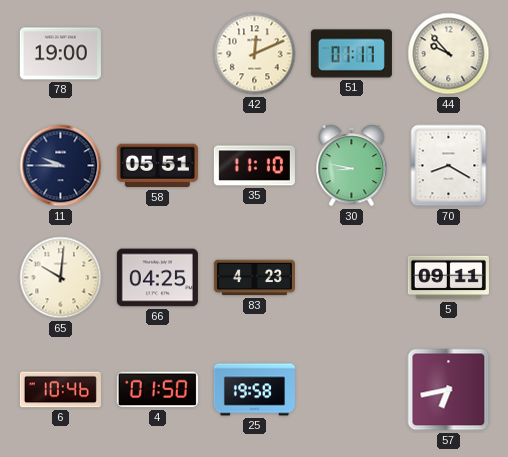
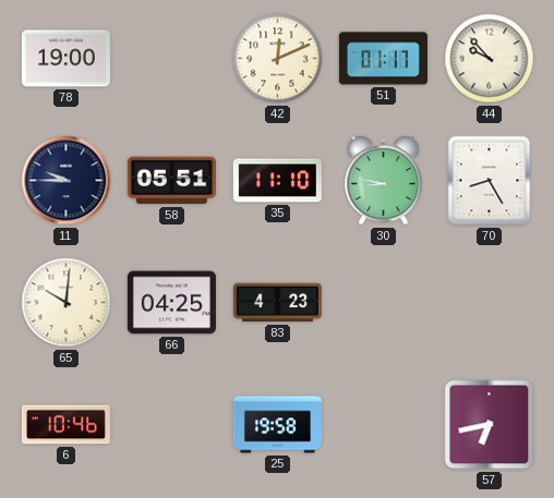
70: 8:20 -> 8:25
5: 09:11 -> none
4: 01:50 -> none
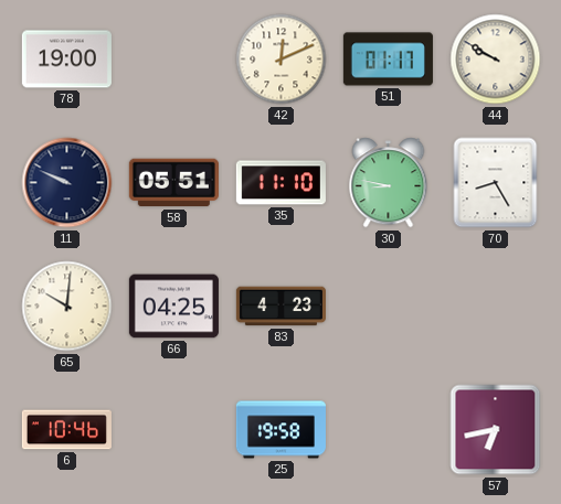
44: 9:53 -> 9:50
11: 9:45 -> 9:49
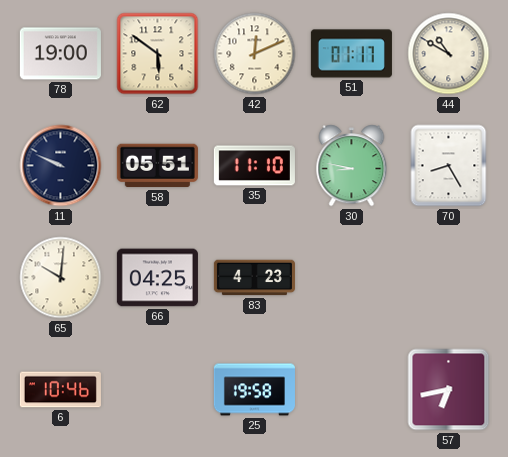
62: none -> 5:51
44: 9:50 -> 10:50
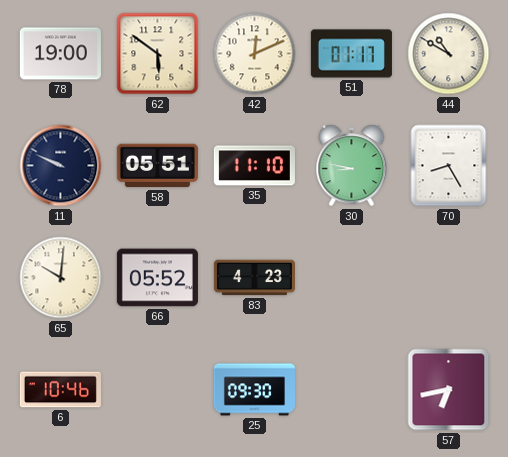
66: 04:25 -> 05:52
25: 19:58 -> 09:30
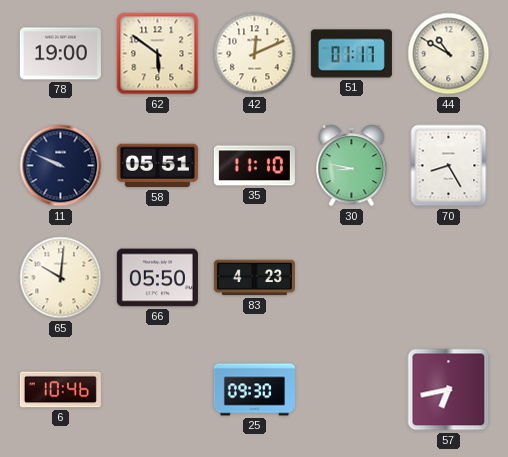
66: 05:52 -> 05:50
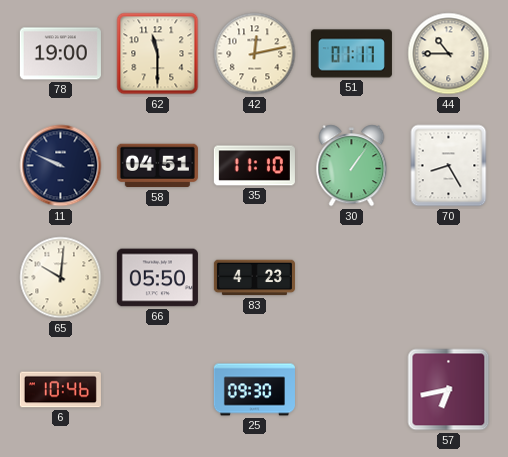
62: 5:51 -> 11:30
42: 12:11 -> 12:13
44: 10:50 -> 10:45
58: 05:51 -> 04:51
30: 8:47 -> 1:06
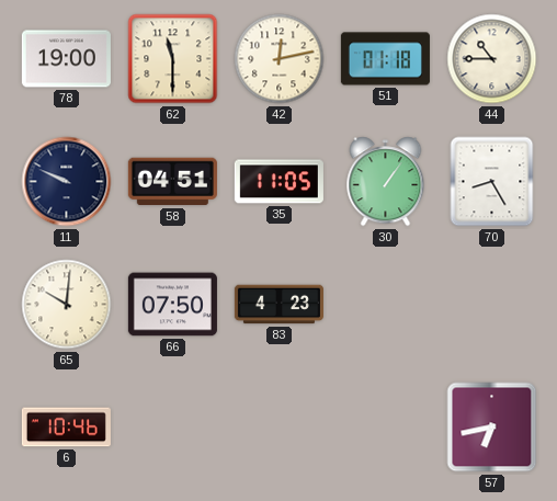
51: 01:17 -> 01:18
35: 11:10 -> 11:05
66: 05:50 -> 07:50
25: 09:30 -> none
